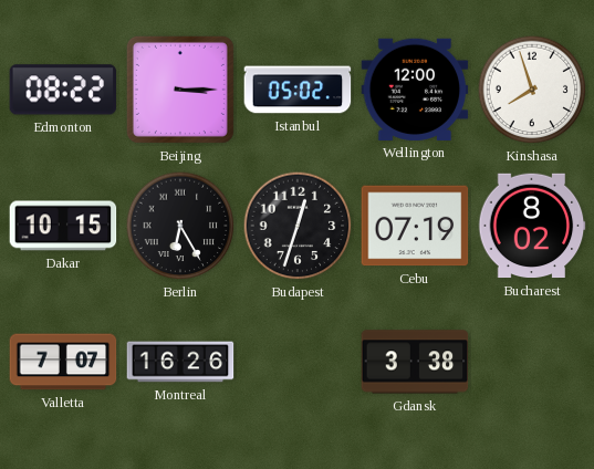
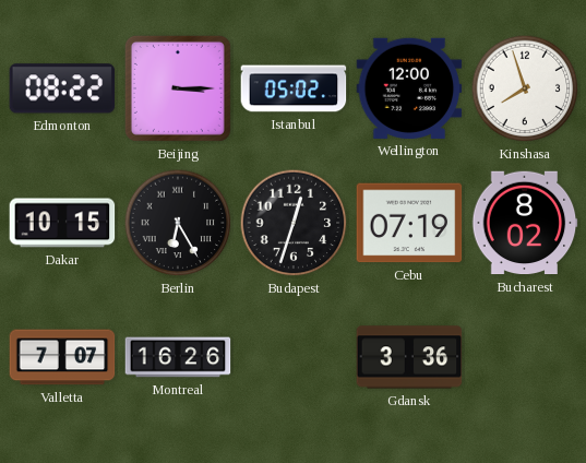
Gdansk: 3:38 -> 3:36
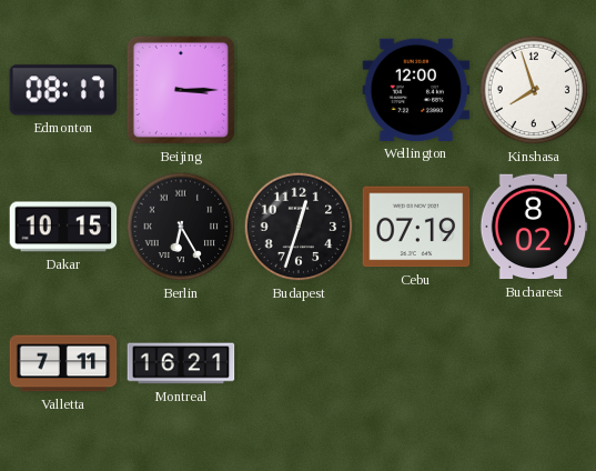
Edmonton: 08:22 -> 08:17
Istanbul: 05:02 -> none
Valletta: 7:07 -> 7:11
Montreal: 16:26 -> 16:21
Gdansk: 3:36 -> none
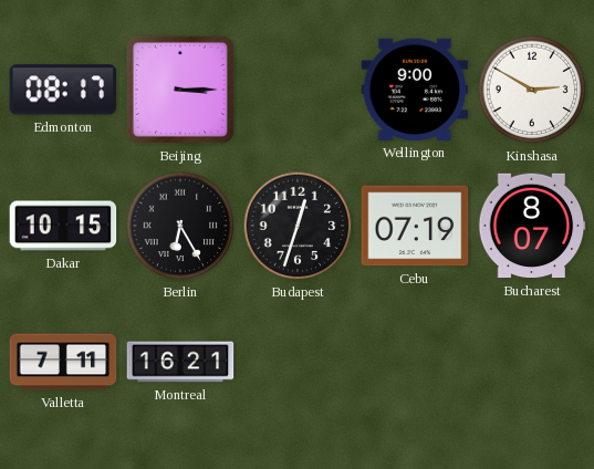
Wellington: 12:00 -> 9:00
Kinshasa: 7:57 -> 2:50
Bucharest: 8:02 -> 8:07
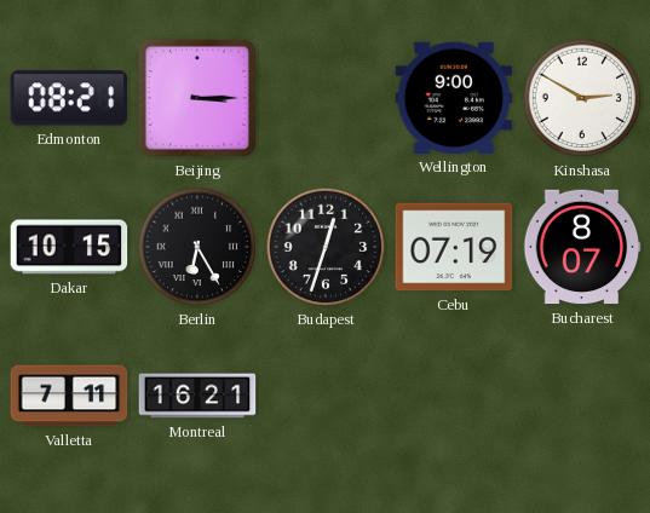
Edmonton: 08:17 -> 08:21
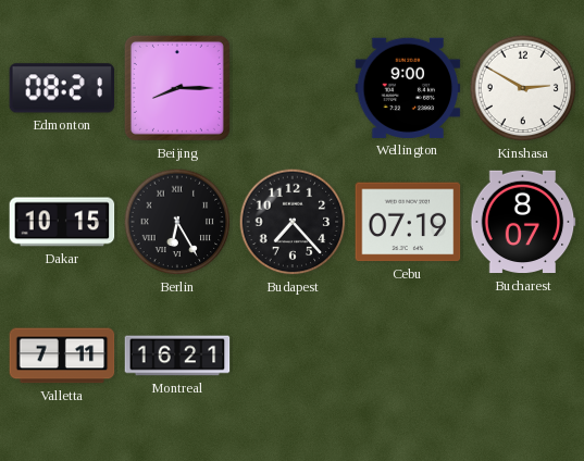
Beijing: 3:15 -> 8:15
Budapest: 12:33 -> 7:23
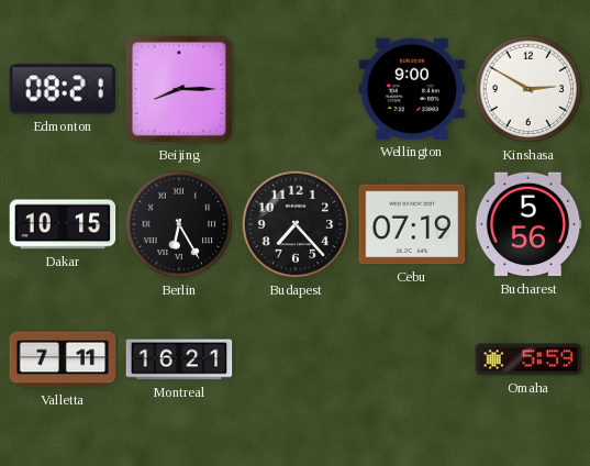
Bucharest: 8:07 -> 5:56
Omaha: none -> 5:59
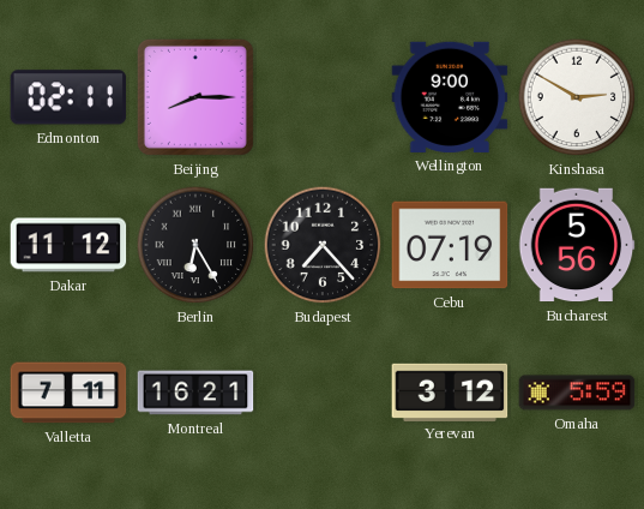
Edmonton: 08:21 -> 02:11
Dakar: 10:15 -> 11:12
Yerevan: none -> 3:12
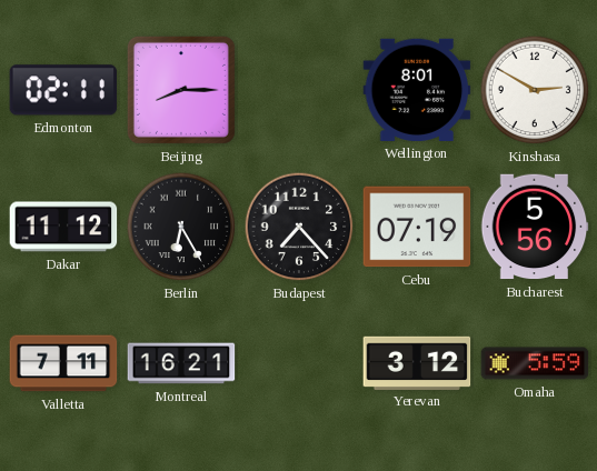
Wellington: 9:00 -> 8:01
